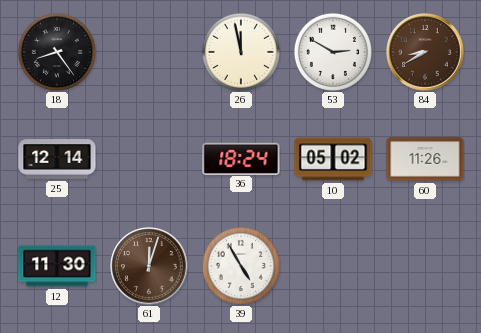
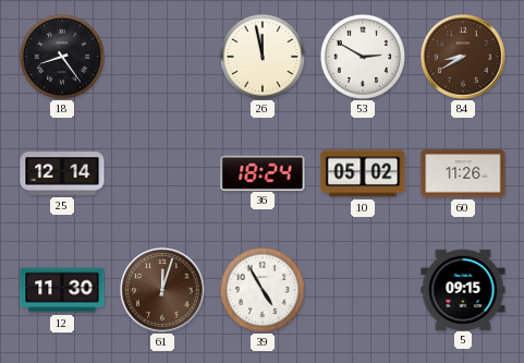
5: none -> 09:15
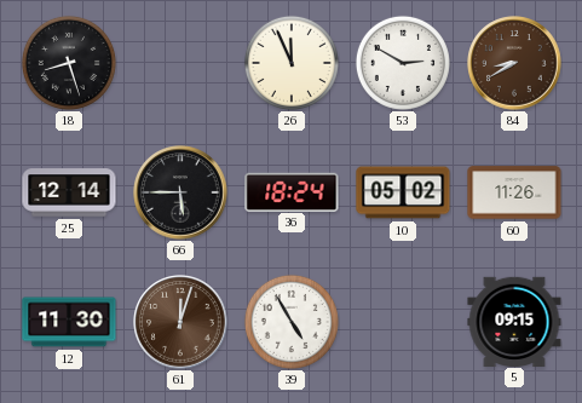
18: 8:24 -> 8:27
26: 11:58 -> 11:56
66: none -> 5:45
